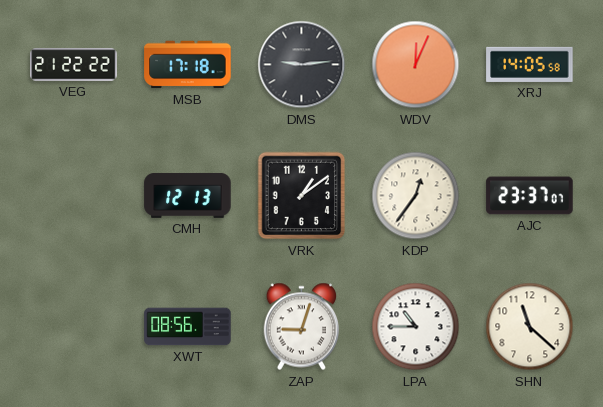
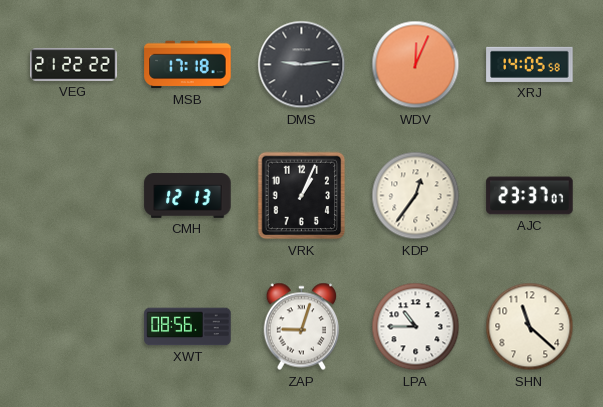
VRK: 1:09 -> 1:04
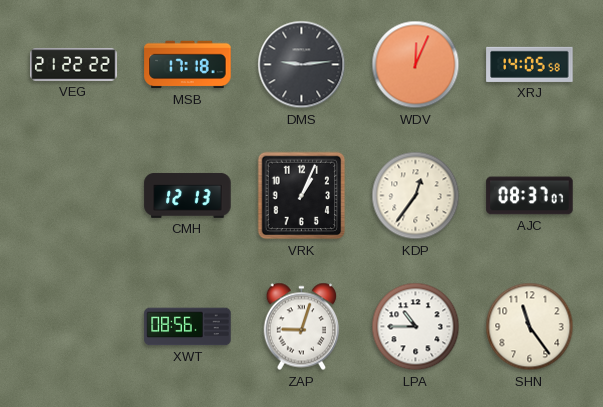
AJC: 23:37 -> 08:37
SHN: 11:22 -> 11:24
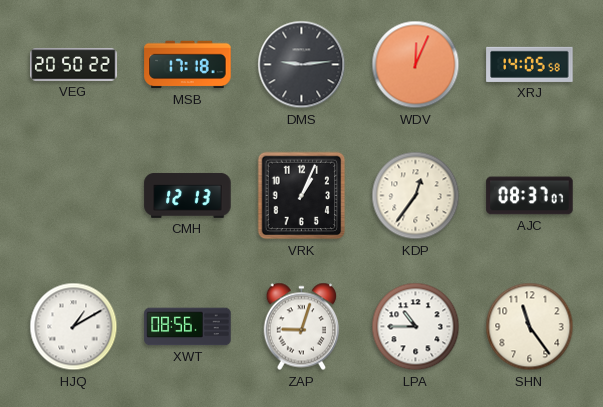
VEG: 21:22 -> 20:50
HJQ: none -> 1:10
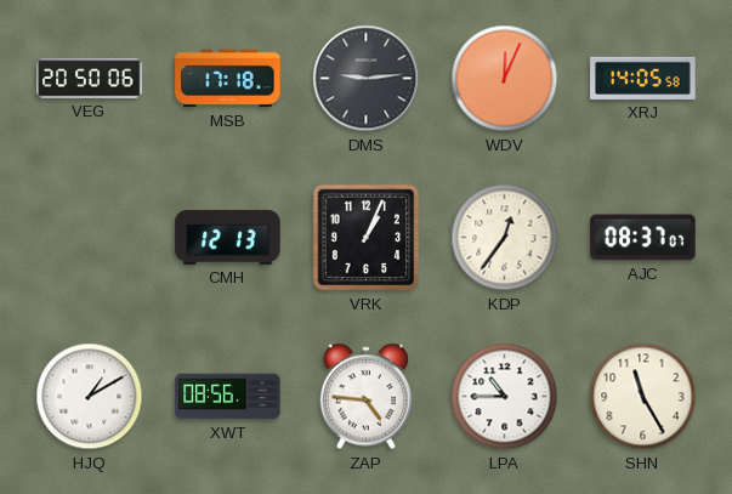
VEG: 20:50:22 -> 20:50:06
ZAP: 9:03 -> 4:46
SHN: 11:24 -> 11:25
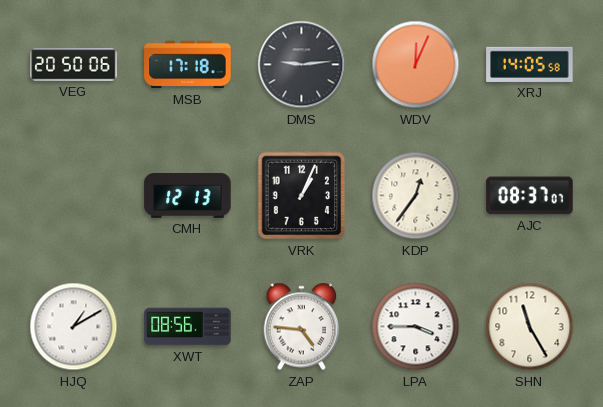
LPA: 10:45 -> 3:45
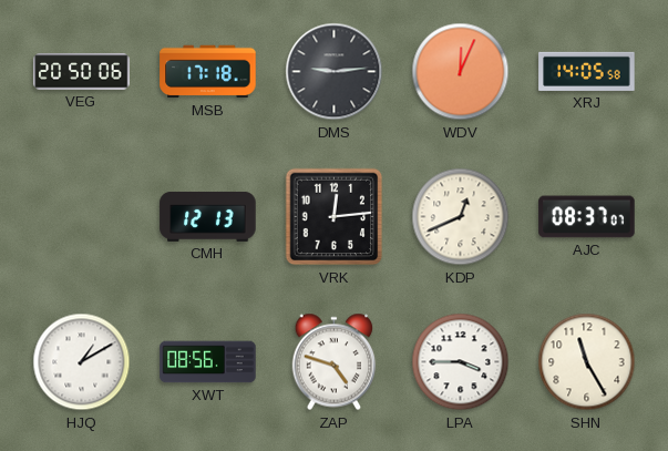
VRK: 1:04 -> 12:14
KDP: 12:36 -> 12:41
ZAP: 4:46 -> 4:48
